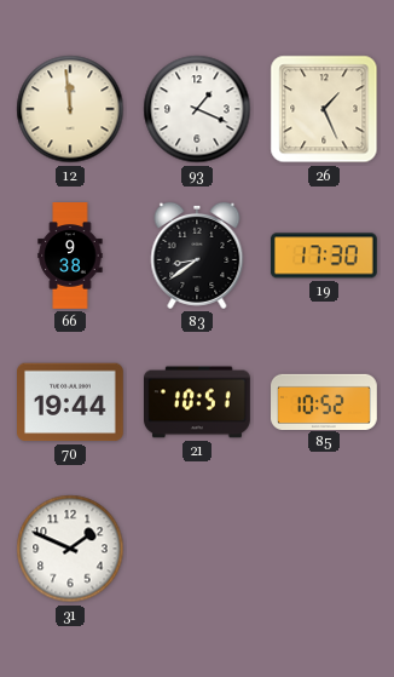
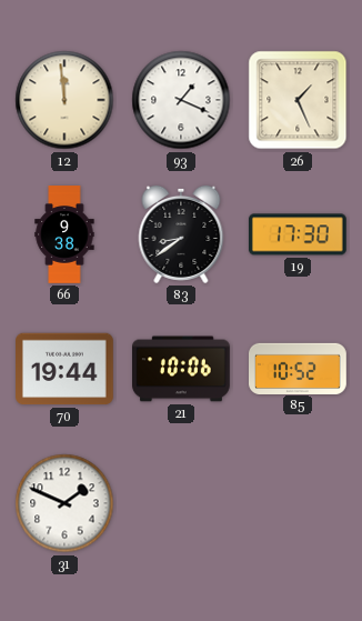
21: 10:51 -> 10:06
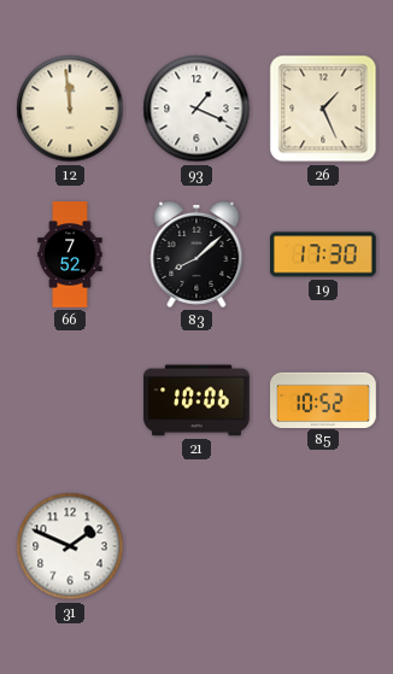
66: 9:38 -> 7:52
83: 8:39 -> 8:08
70: 19:44 -> none
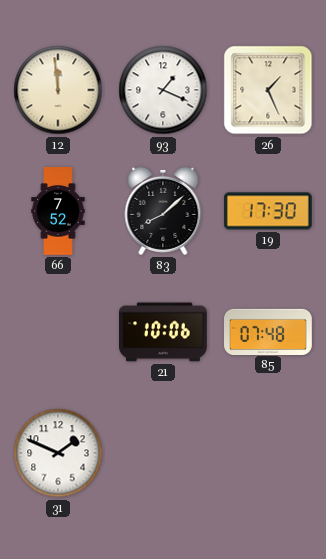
85: 10:52 -> 07:48
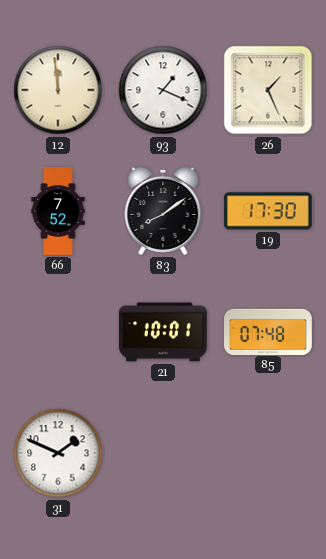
83: 8:08 -> 8:09
21: 10:06 -> 10:01
